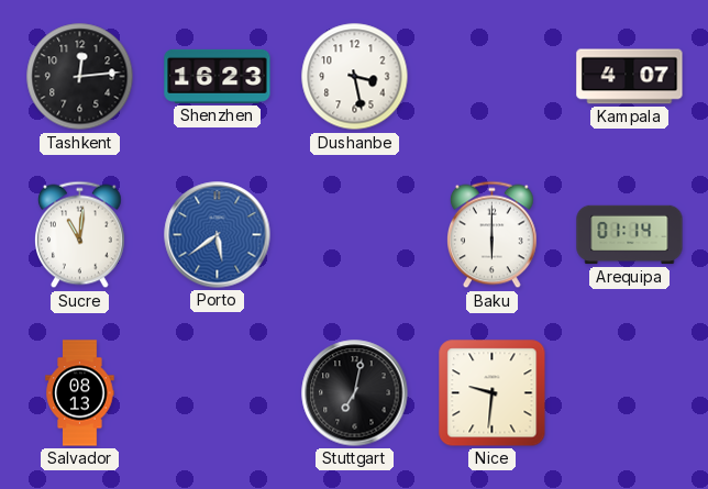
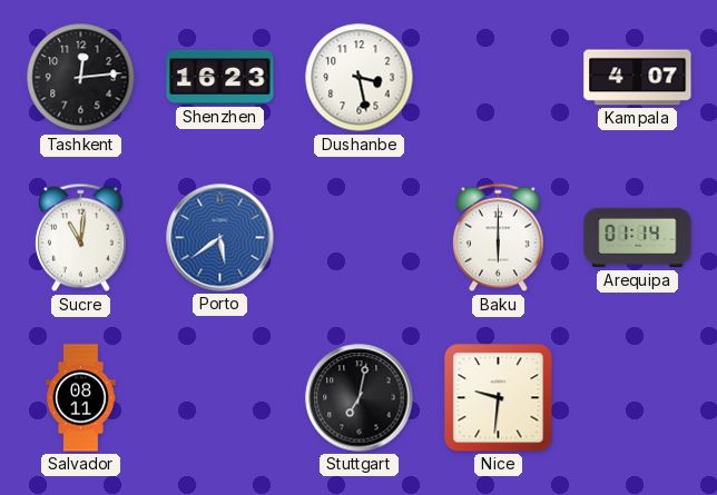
Salvador: 08:13 -> 08:11
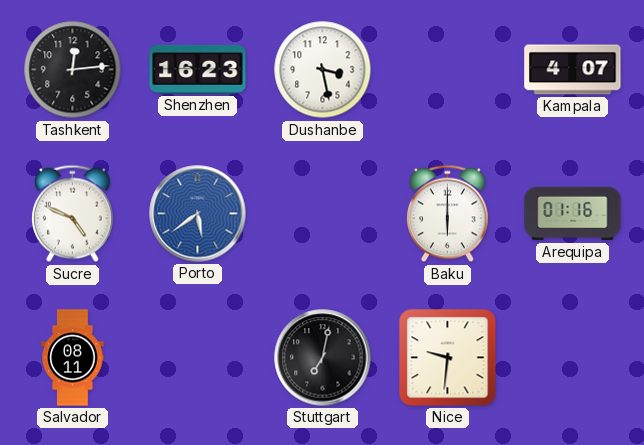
Sucre: 11:01 -> 4:49
Arequipa: 01:14 -> 01:16
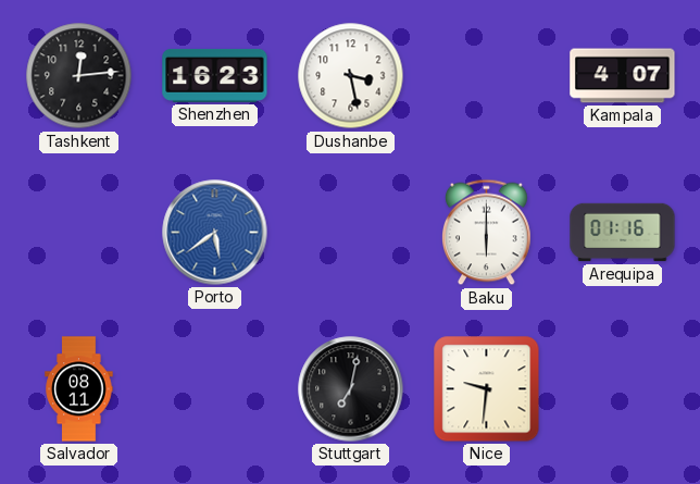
Sucre: 4:49 -> none
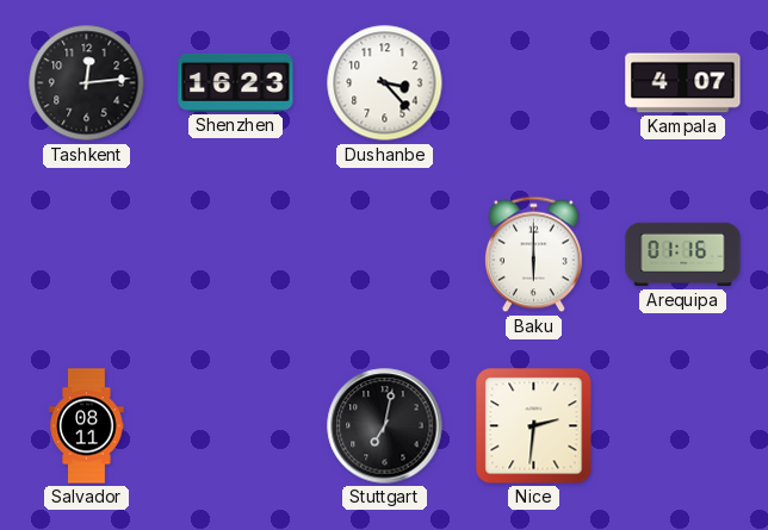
Dushanbe: 3:28 -> 3:23
Porto: 5:39 -> none
Nice: 9:31 -> 2:31
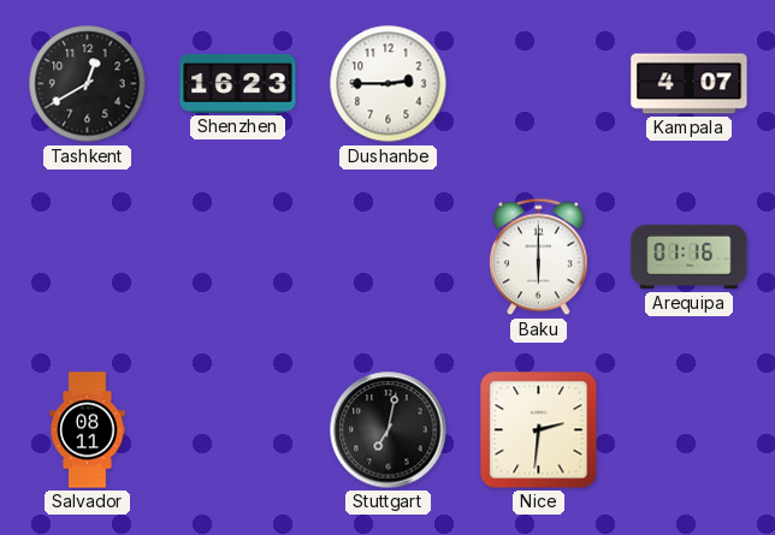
Tashkent: 12:14 -> 12:40
Dushanbe: 3:23 -> 2:45
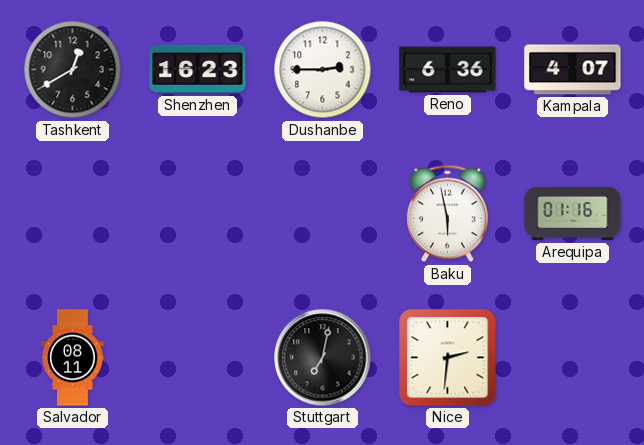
Reno: none -> 6:36
Baku: 6:00 -> 5:58
